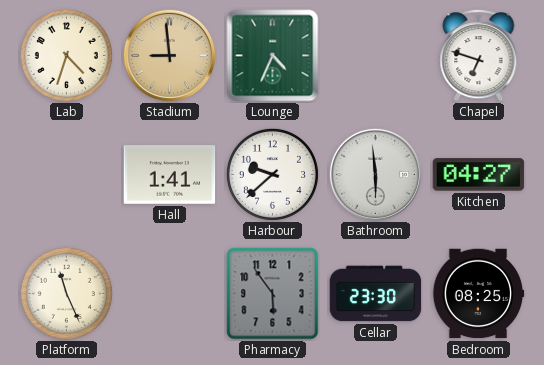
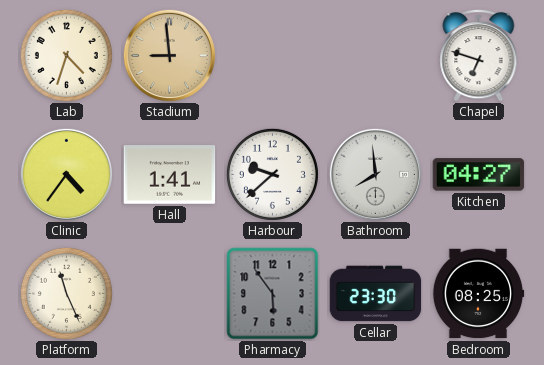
Lounge: 4:34 -> none
Clinic: none -> 4:36
Bathroom: 5:59 -> 7:59
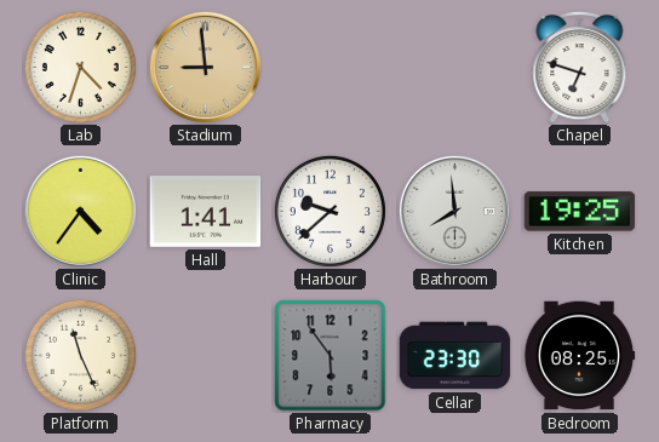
Kitchen: 04:27 -> 19:25
